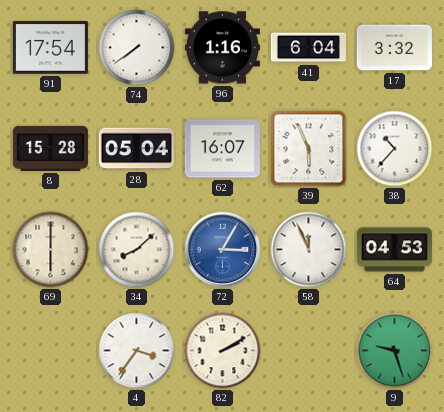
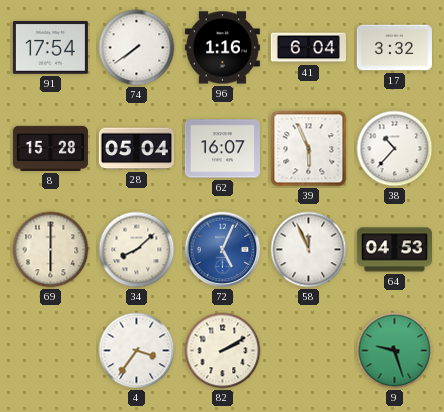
72: 3:05 -> 5:04
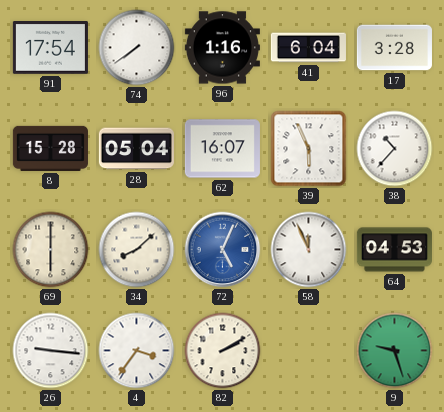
17: 3:32 -> 3:28
26: none -> 9:16
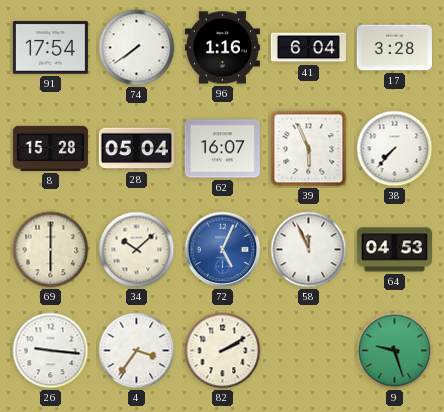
38: 10:37 -> 7:37
34: 8:08 -> 10:08
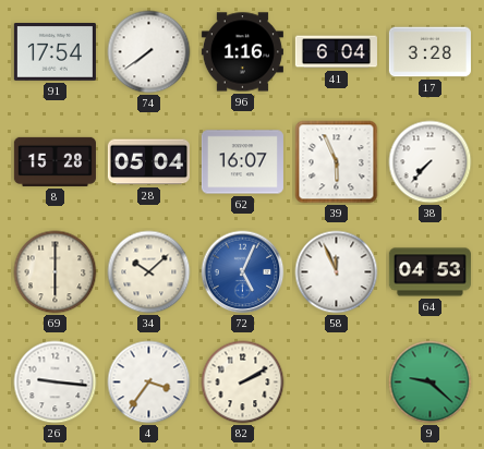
9: 9:27 -> 9:22
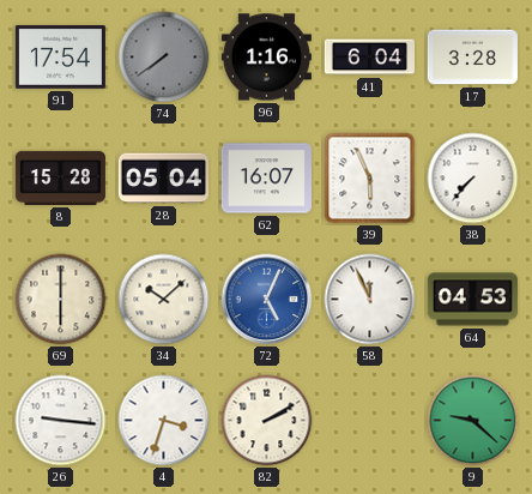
74 dial: white -> grey
4: 3:36 -> 3:33
